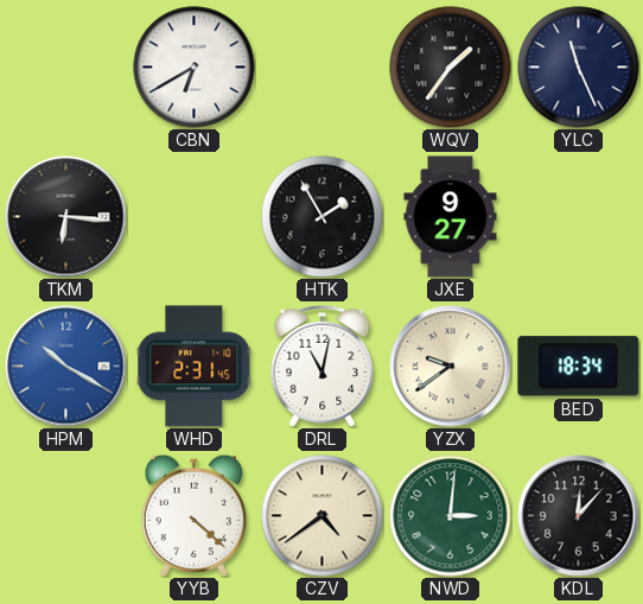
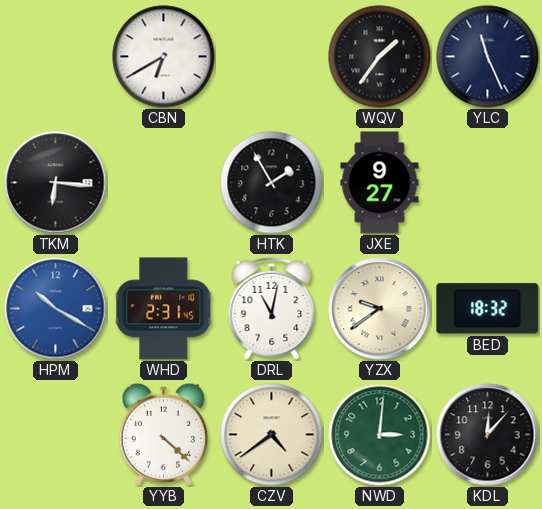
BED: 18:34 -> 18:32
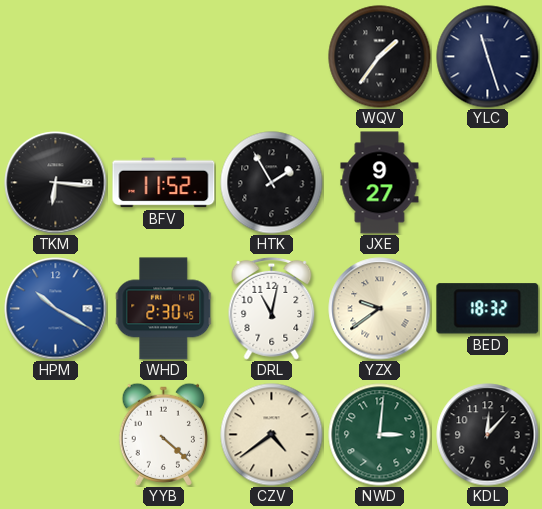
CBN: 6:40 -> none
YLC: 11:26 -> 11:27
BFV: none -> 11:52
WHD: 2:31 -> 2:30
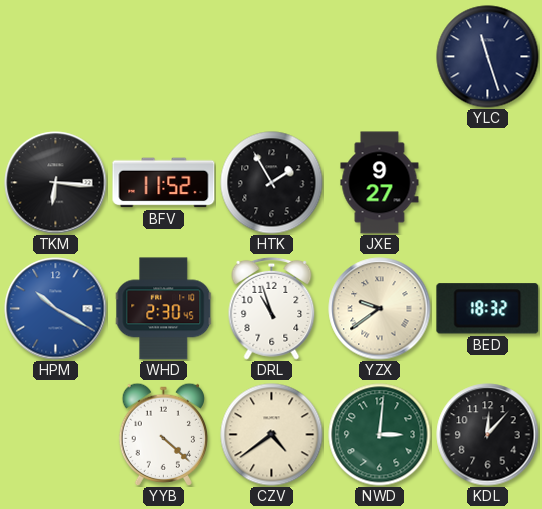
WQV: 1:36 -> none
DRL: 11:02 -> 10:57
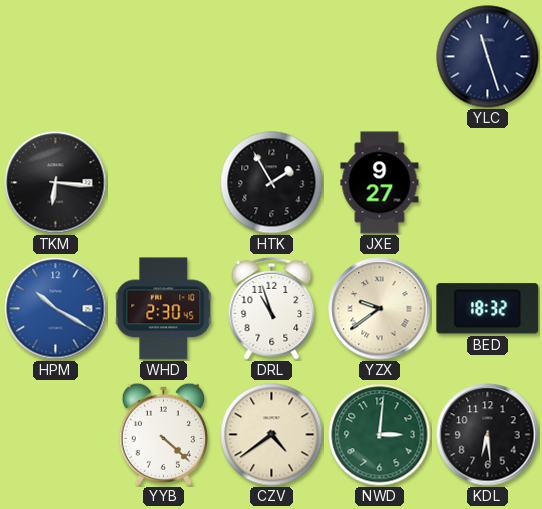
BFV: 11:52 -> none
KDL: 12:07 -> 6:29
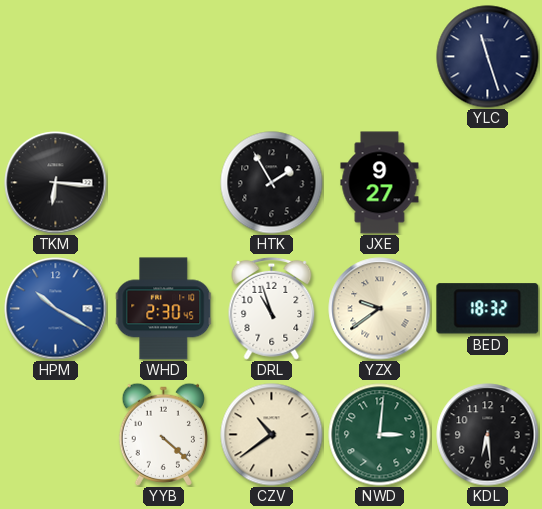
CZV: 4:39 -> 10:39
